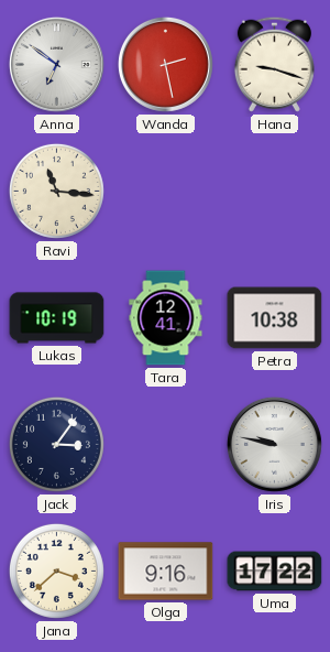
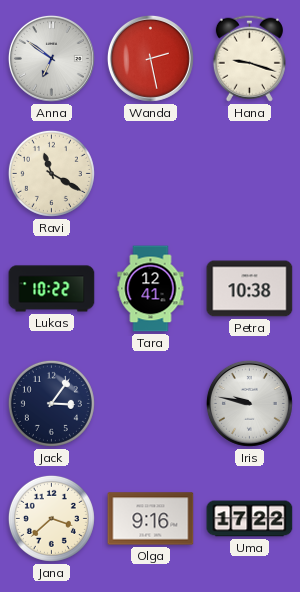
Ravi: 11:16 -> 11:20
Lukas: 10:19 -> 10:22
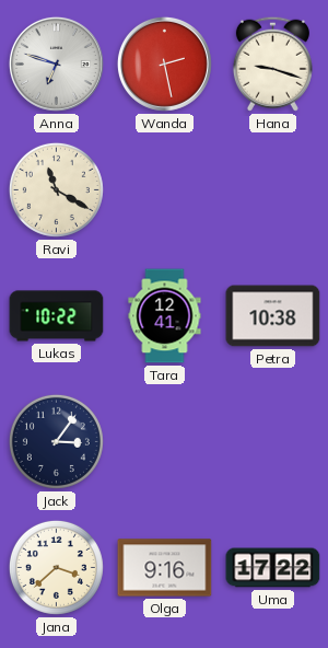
Anna: 6:51 -> 6:48
Iris: 9:47 -> none
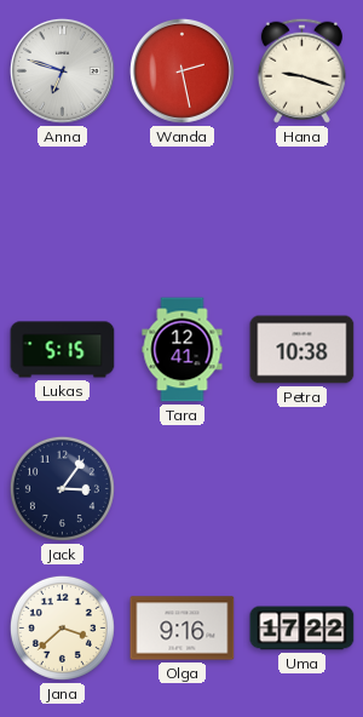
Ravi: 11:20 -> none
Lukas: 10:22 -> 5:15
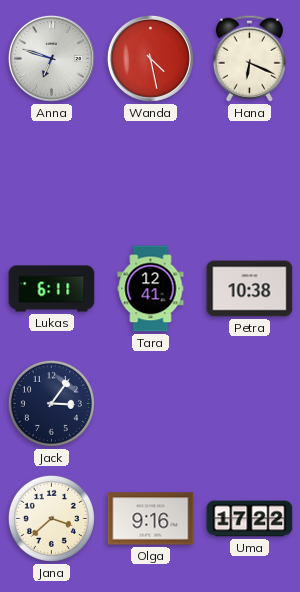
Wanda: 2:28 -> 4:28
Hana: 9:18 -> 6:19
Lukas: 5:15 -> 6:11
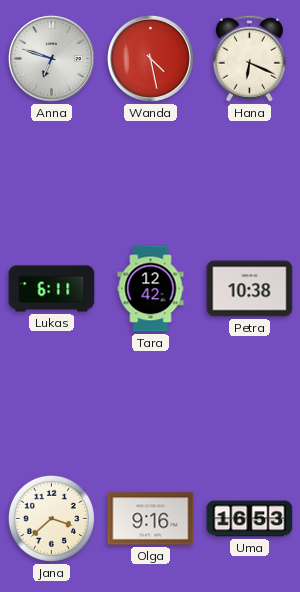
Tara: 12:41 -> 12:42
Jack: 3:06 -> none
Uma: 17:22 -> 16:53
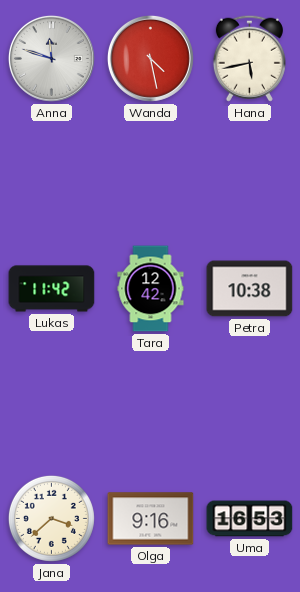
Anna: 6:48 -> 11:48
Hana: 6:19 -> 5:43
Lukas: 6:11 -> 11:42
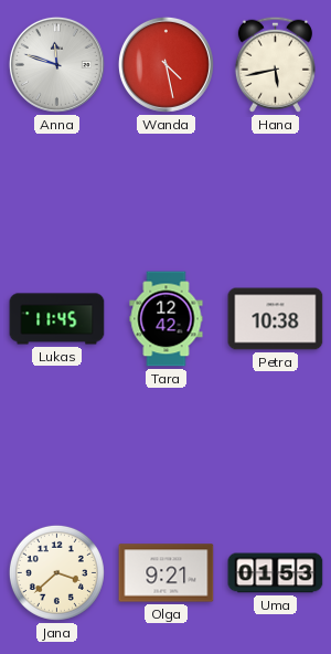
Lukas: 11:42 -> 11:45
Olga: 9:16 -> 9:21
Uma: 16:53 -> 01:53
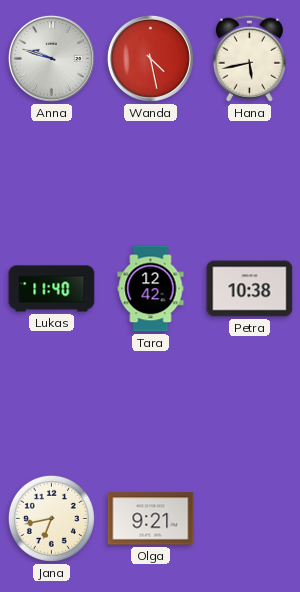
Anna: 11:48 -> 9:48
Lukas: 11:45 -> 11:40
Jana: 3:38 -> 6:43
Uma: 01:53 -> none
